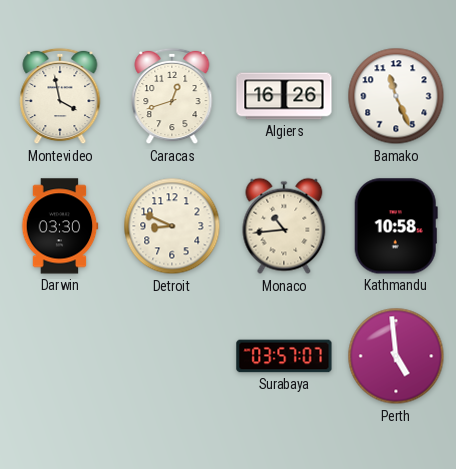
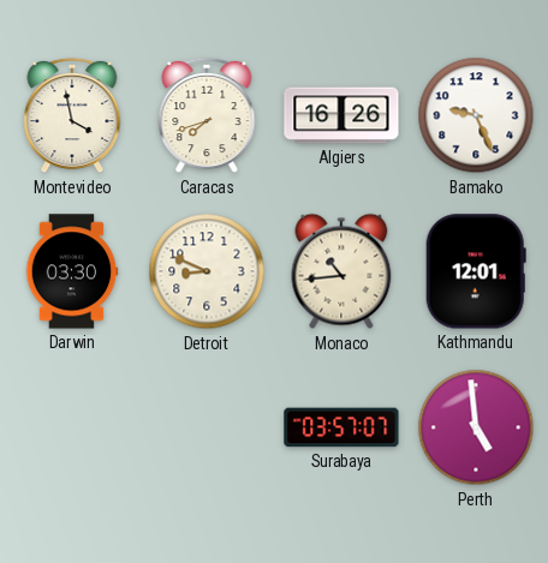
Caracas: 12:42 -> 7:42
Bamako: 11:26 -> 9:26
Kathmandu: 10:58 -> 12:01
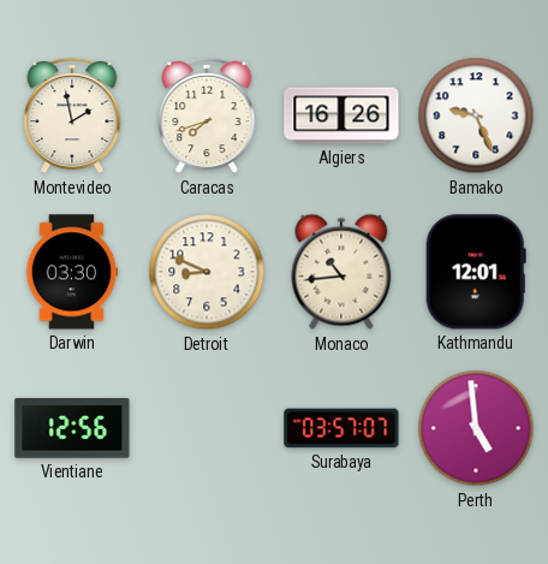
Montevideo: 3:58 -> 1:58
Vientiane: none -> 12:56
